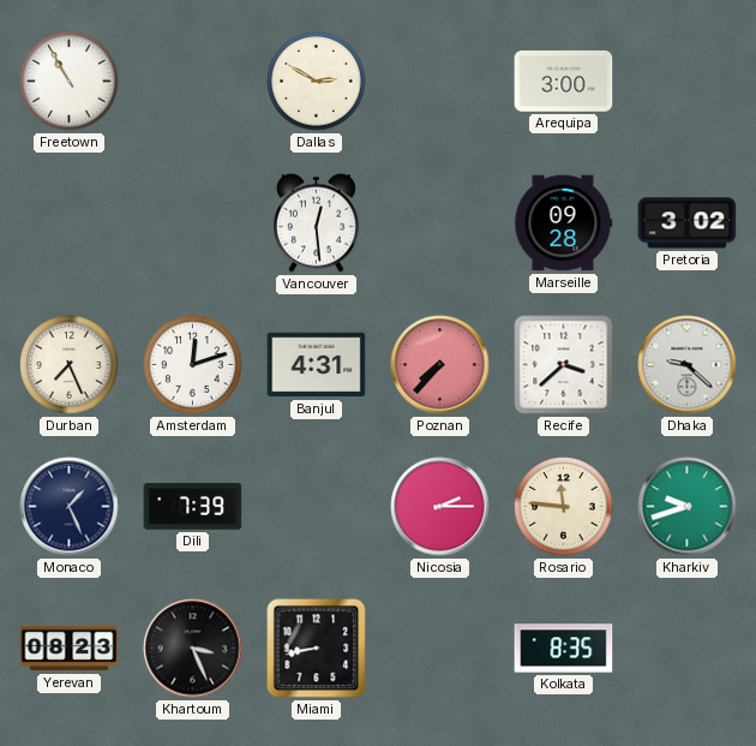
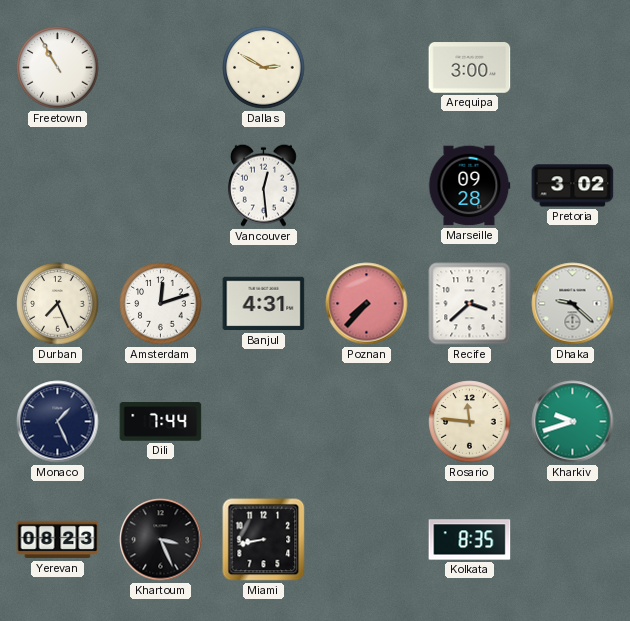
Dili: 7:39 -> 7:44
Nicosia: 2:15 -> none
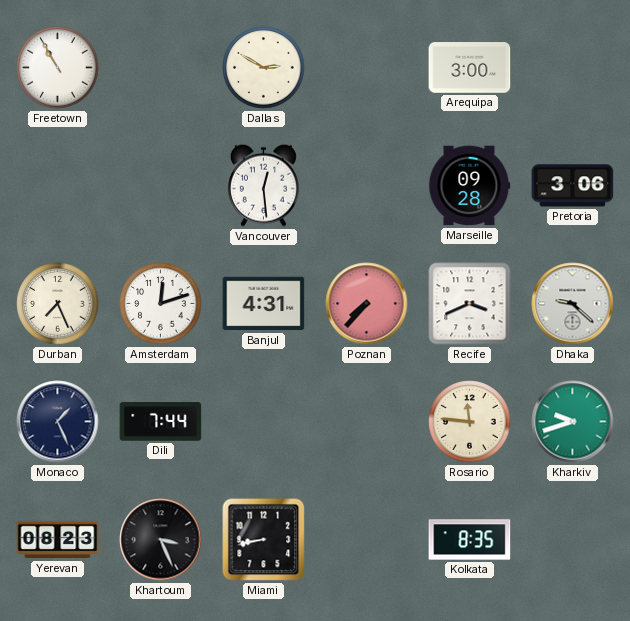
Pretoria: 3:02 -> 3:06
Recife: 3:38 -> 3:41
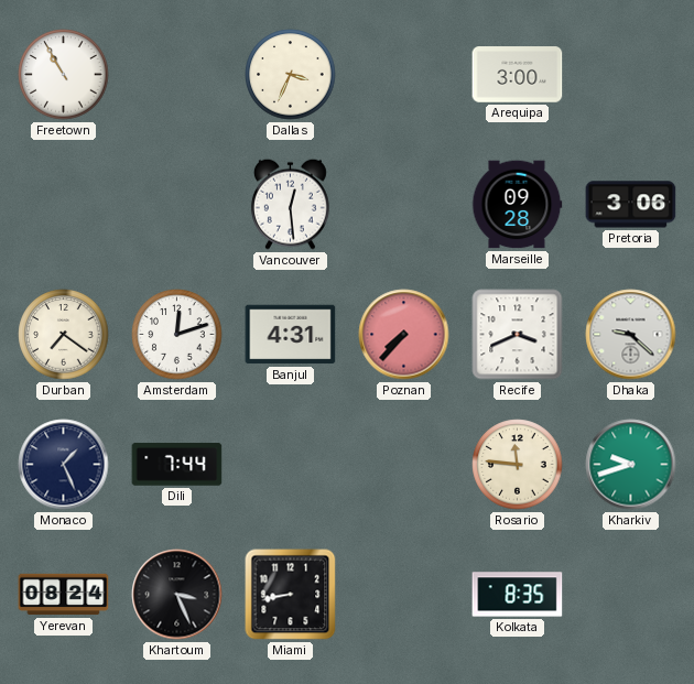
Dallas: 2:50 -> 3:34
Durban: 7:26 -> 7:21
Yerevan: 08:23 -> 08:24
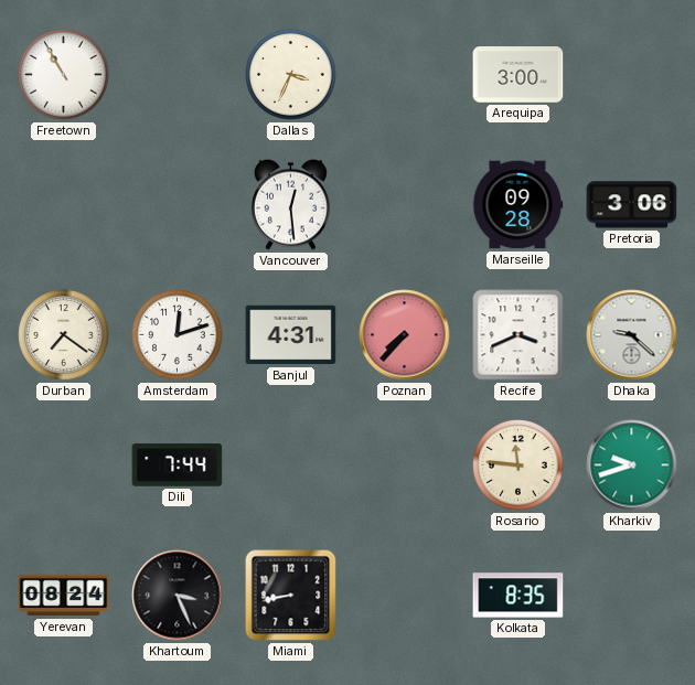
Monaco: 1:26 -> none
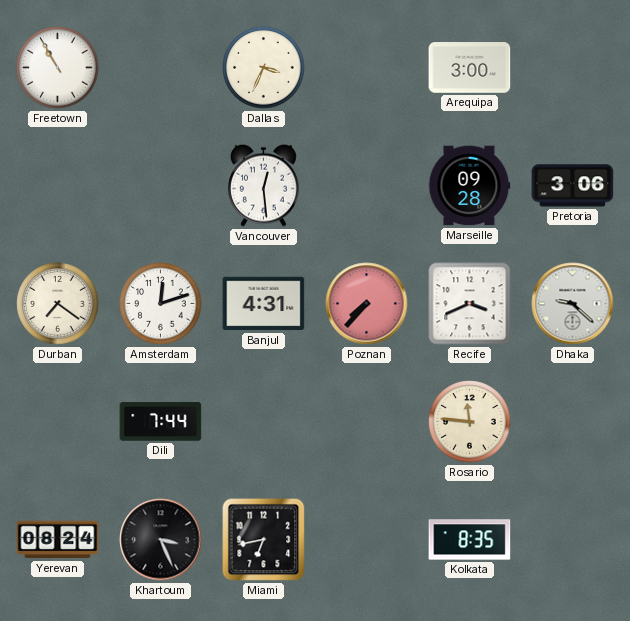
Kharkiv: 9:42 -> none
Miami: 8:43 -> 6:43
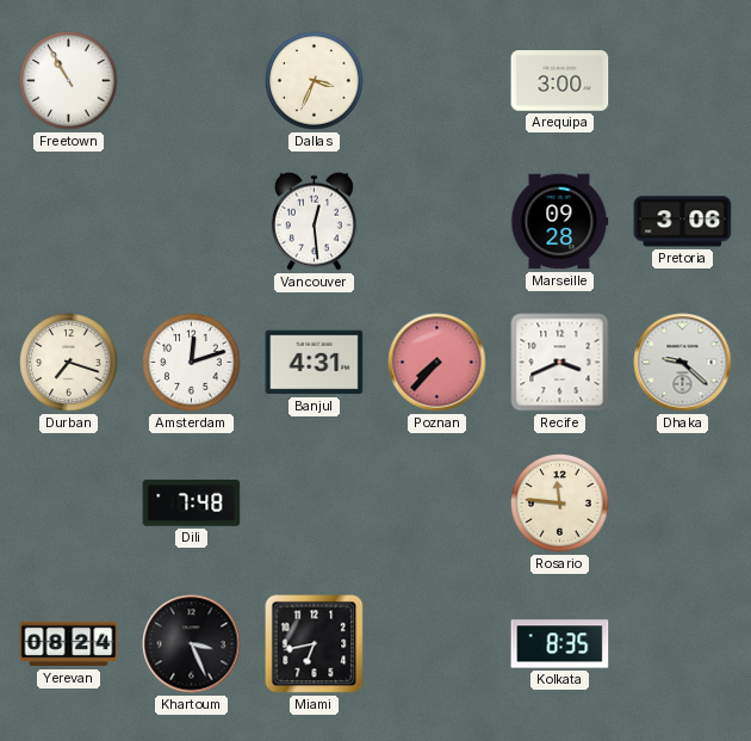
Durban: 7:21 -> 7:18
Dili: 7:44 -> 7:48
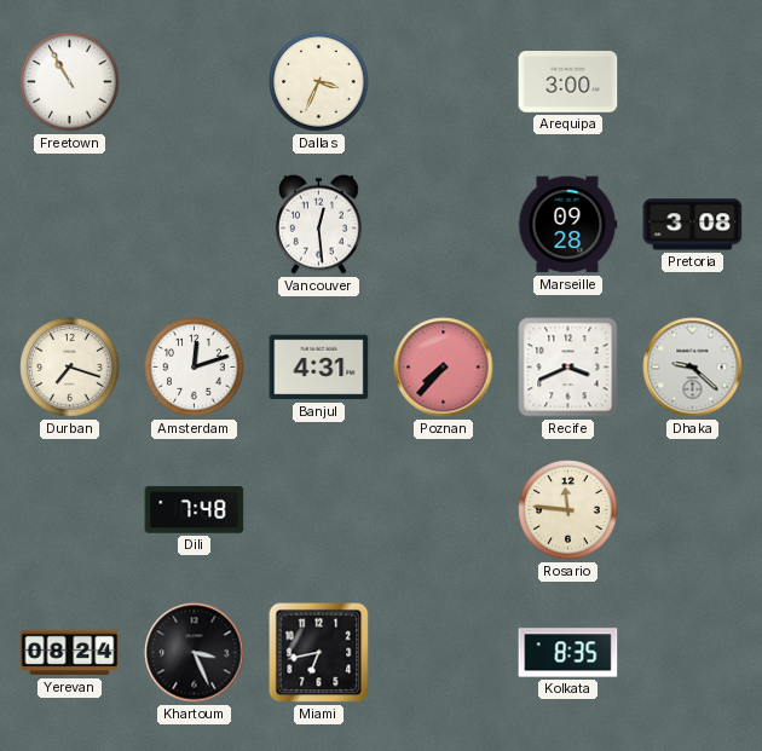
Pretoria: 3:06 -> 3:08
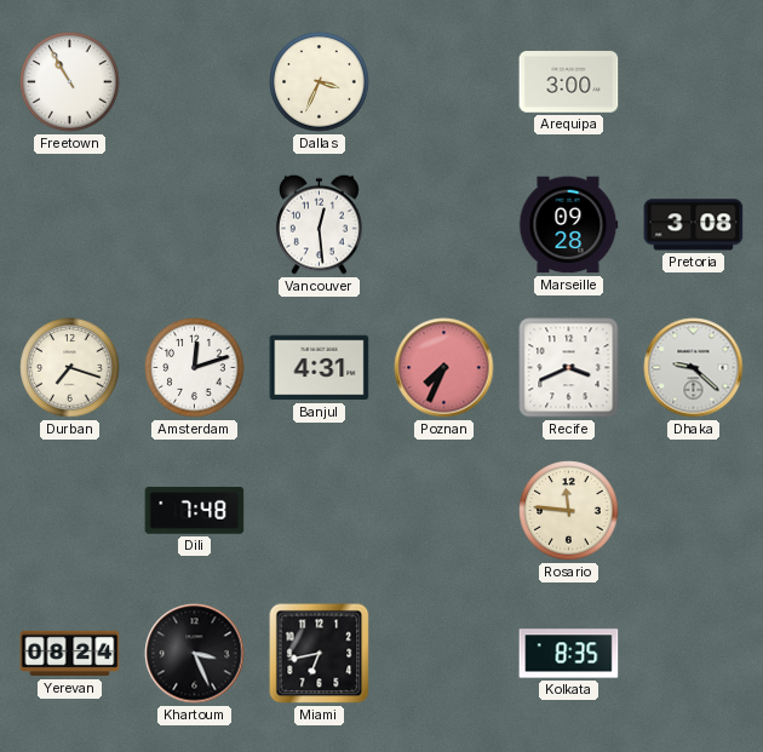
Poznan: 7:37 -> 7:34
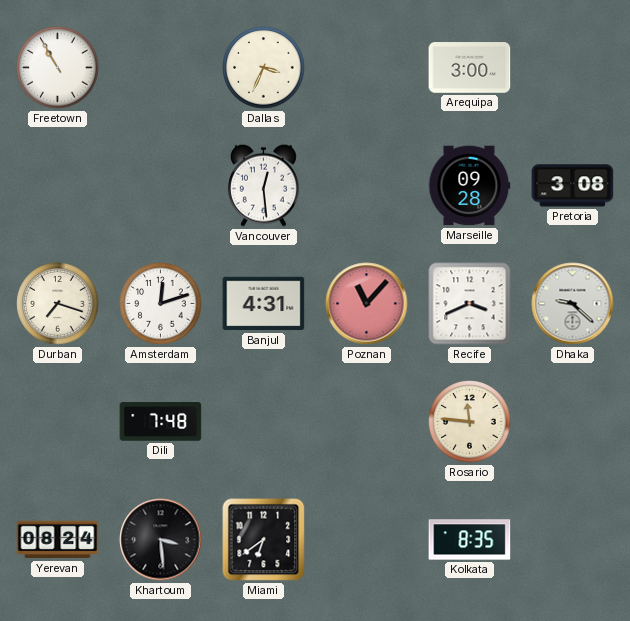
Poznan: 7:34 -> 11:07
Khartoum: 3:26 -> 3:29
Miami: 6:43 -> 6:39
